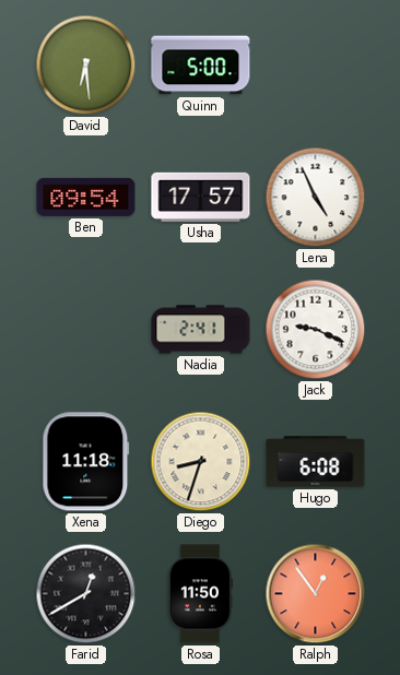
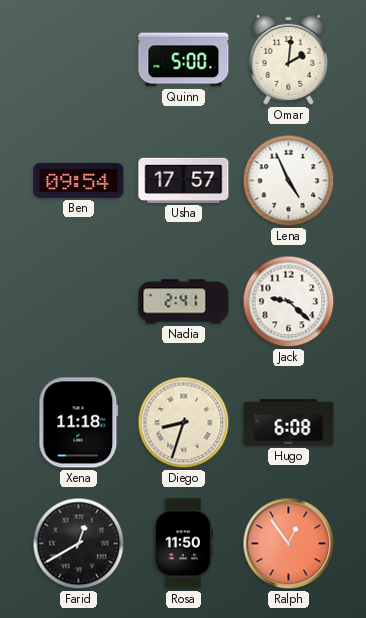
David: 6:29 -> none
Omar: none -> 2:01
Jack: 9:19 -> 9:22
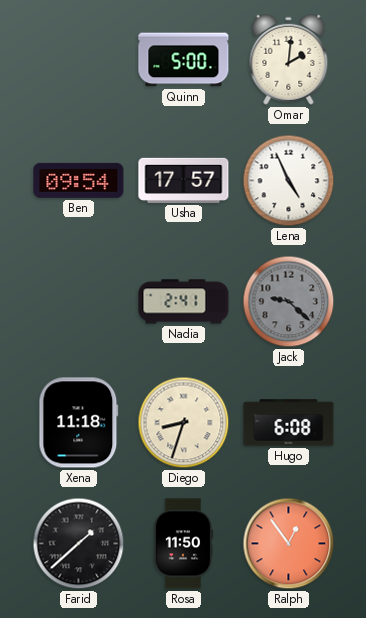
Jack dial: white -> grey
Farid: 12:40 -> 1:38
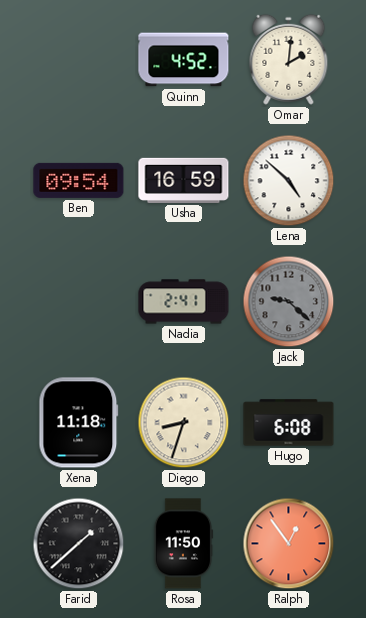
Quinn: 5:00 -> 4:52
Usha: 17:57 -> 16:59
Lena: 4:56 -> 4:52
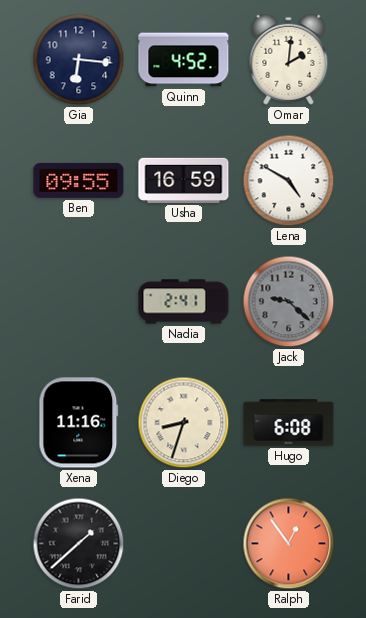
Gia: none -> 6:16
Ben: 09:54 -> 09:55
Lena: 4:52 -> 4:50
Xena: 11:18 -> 11:16
Rosa: 11:50 -> none
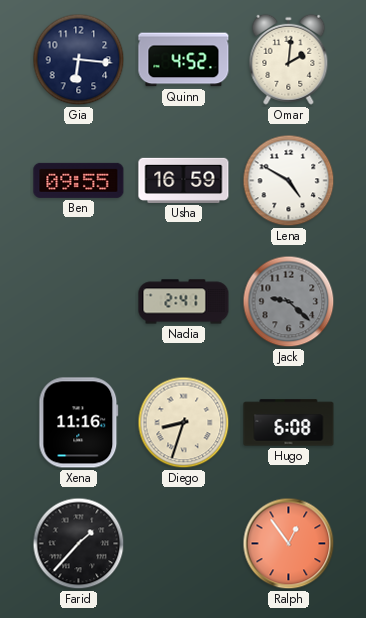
Farid: 1:38 -> 1:37
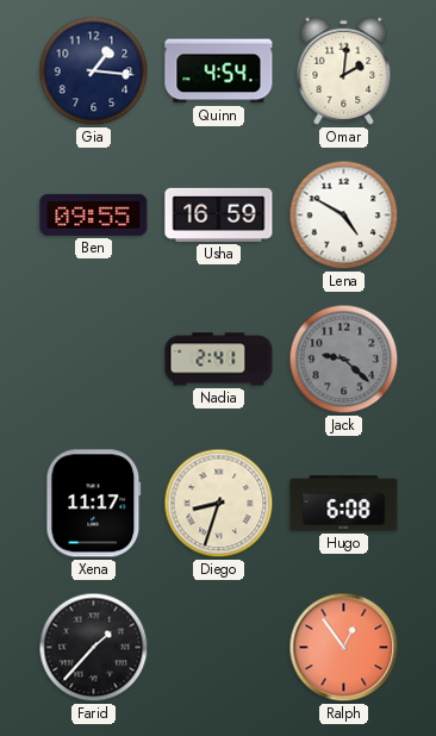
Gia: 6:16 -> 1:16
Quinn: 4:52 -> 4:54
Xena: 11:16 -> 11:17
